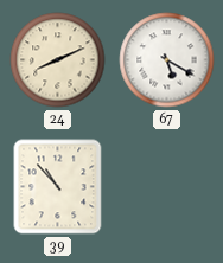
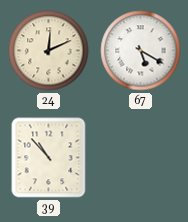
24: 8:11 -> 12:11
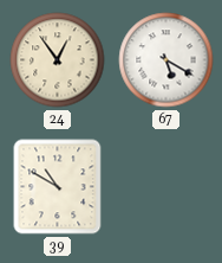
24: 12:11 -> 12:54
39: 10:53 -> 10:50
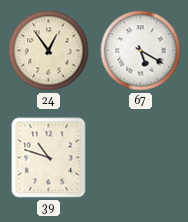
39: 10:50 -> 10:48
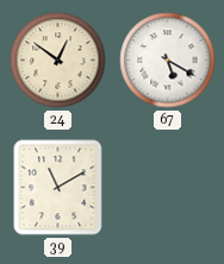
24: 12:54 -> 12:51
39: 10:48 -> 11:10
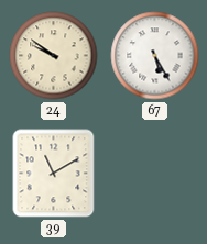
24: 12:51 -> 9:51
67: 5:20 -> 5:25
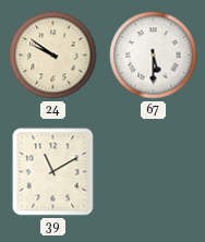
67: 5:25 -> 5:30
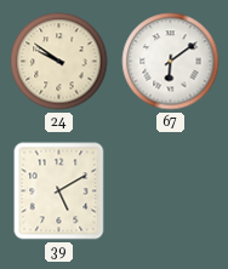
67: 5:30 -> 6:09
39: 11:10 -> 5:10
